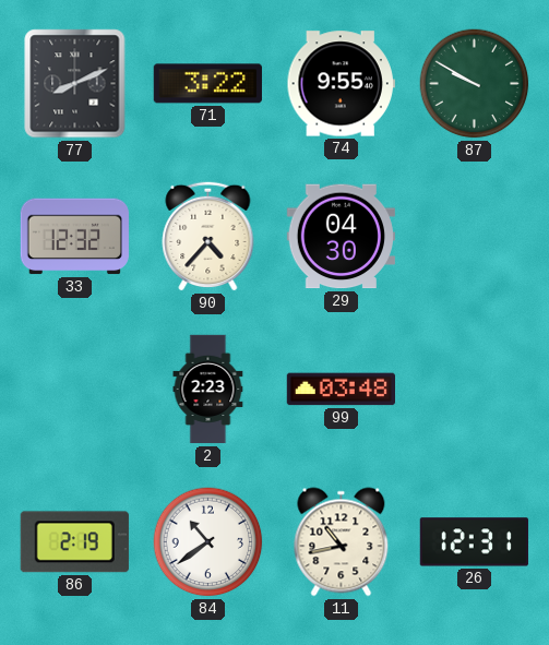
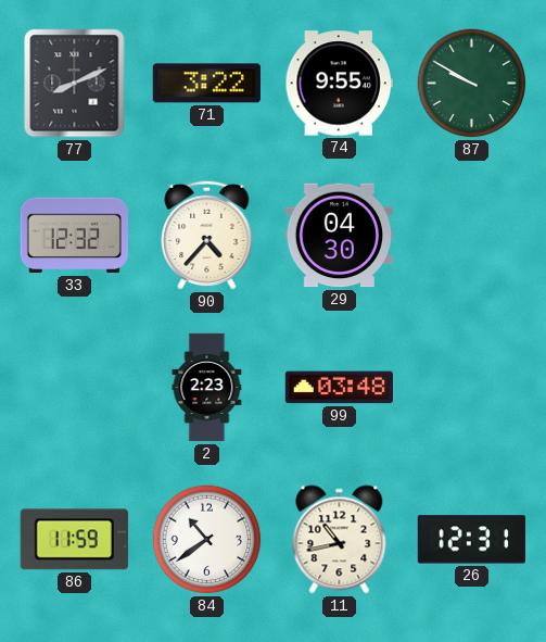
86: 2:19 -> 11:59
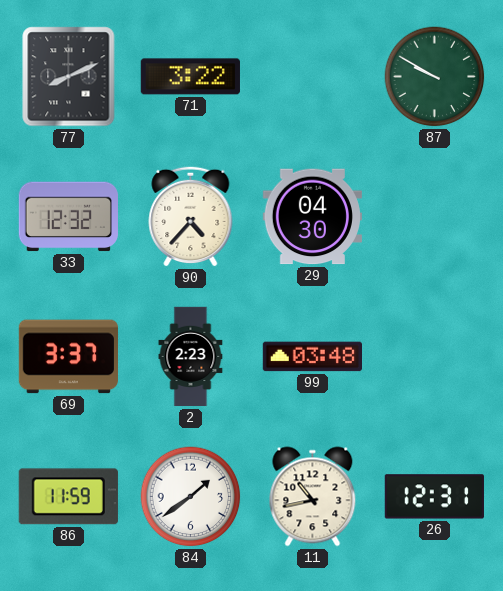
74: 9:55 -> none
69: none -> 3:37
84: 10:39 -> 1:39
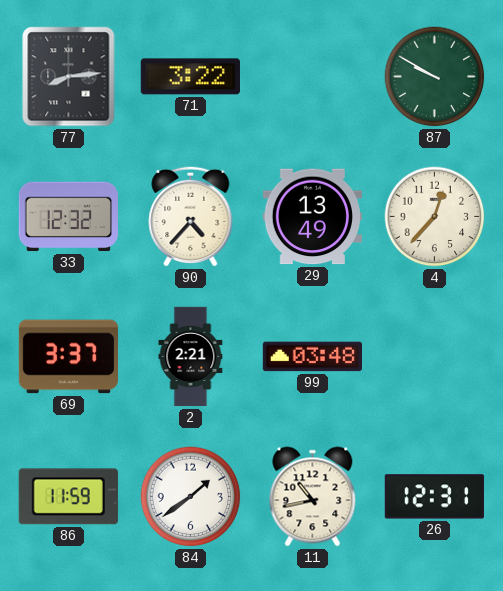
77: 8:11 -> 8:14
29: 04:30 -> 13:49
4: none -> 12:37
2: 2:23 -> 2:21
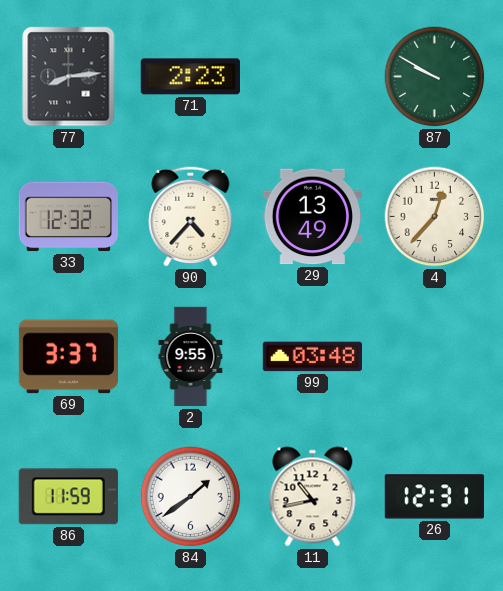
71: 3:22 -> 2:23
2: 2:21 -> 9:55
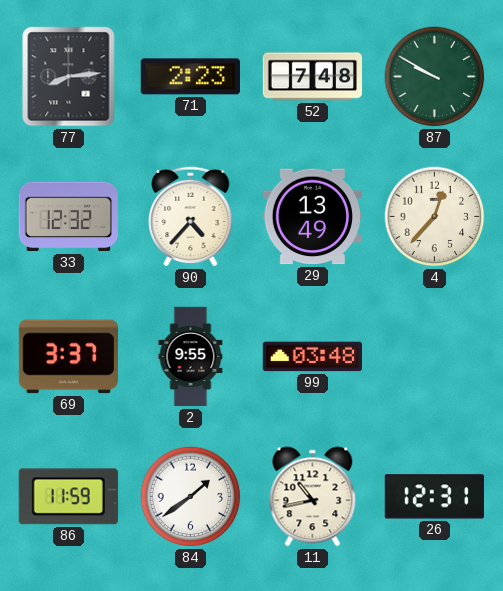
52: none -> 7:48
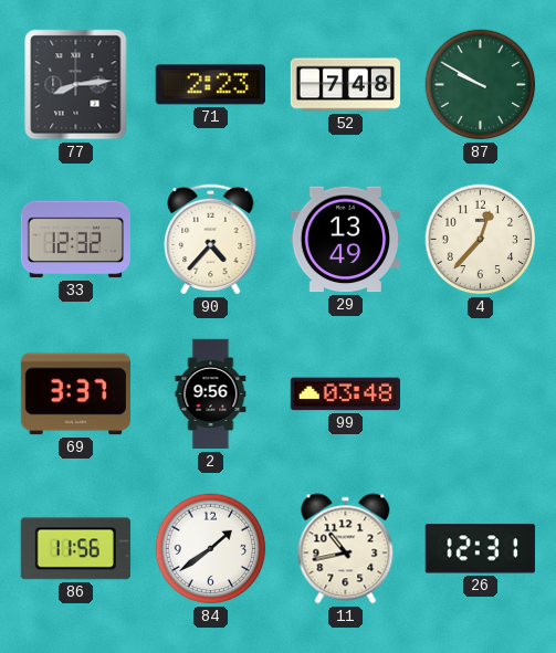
2: 9:55 -> 9:56
86: 11:59 -> 11:56
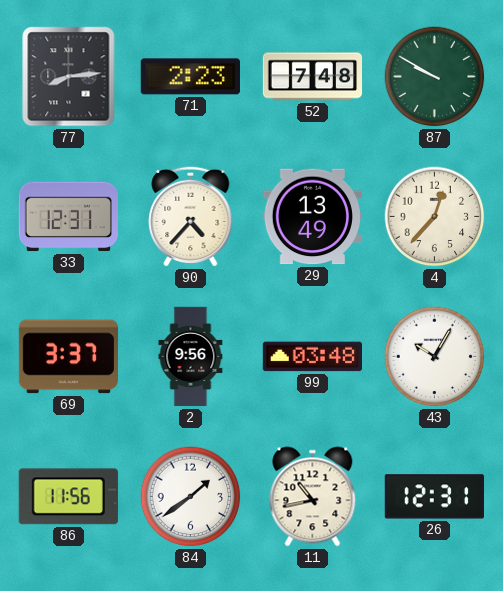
33: 12:32 -> 12:31
43: none -> 10:05
